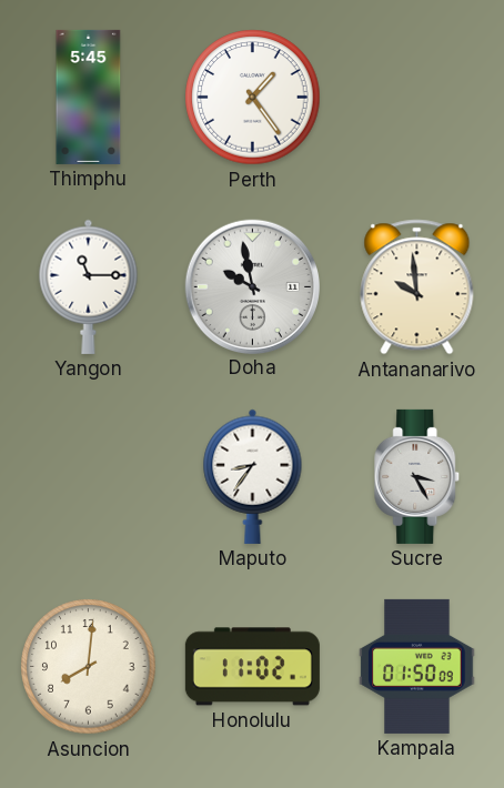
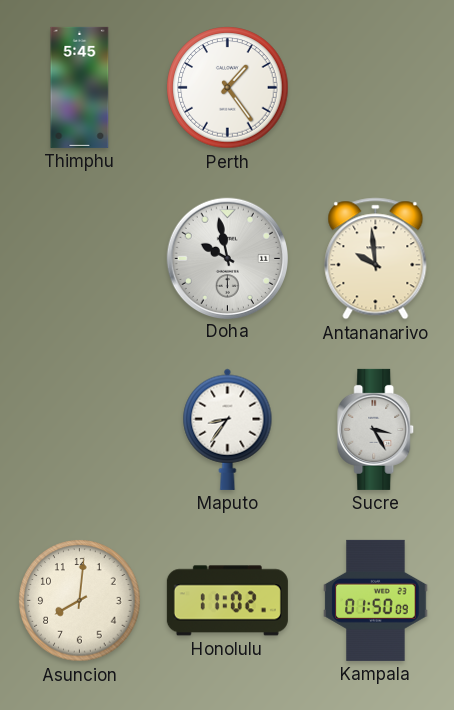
Yangon: 11:15 -> none
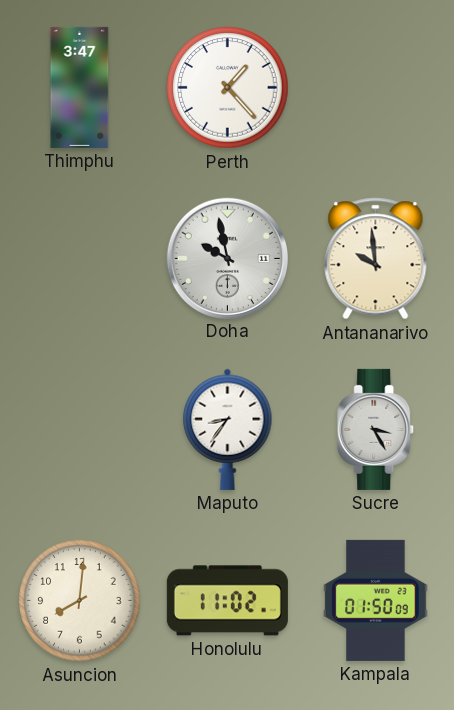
Thimphu: 5:45 -> 3:47
Perth: 1:24 -> 1:23
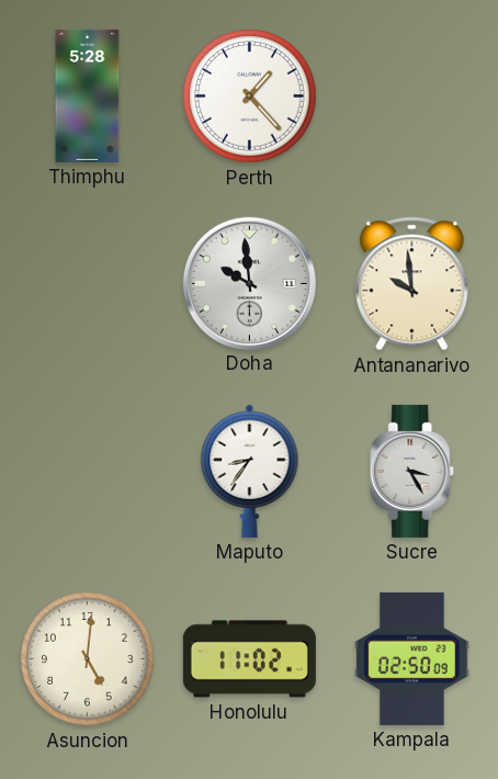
Thimphu: 3:47 -> 5:28
Doha: 9:58 -> 9:59
Asuncion: 8:01 -> 5:01
Kampala: 01:50 -> 02:50
